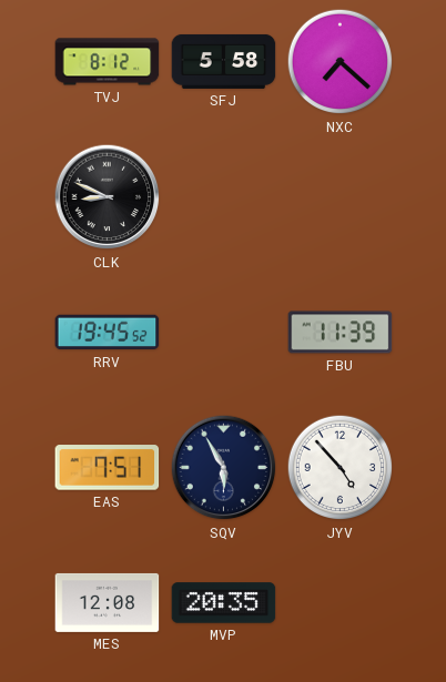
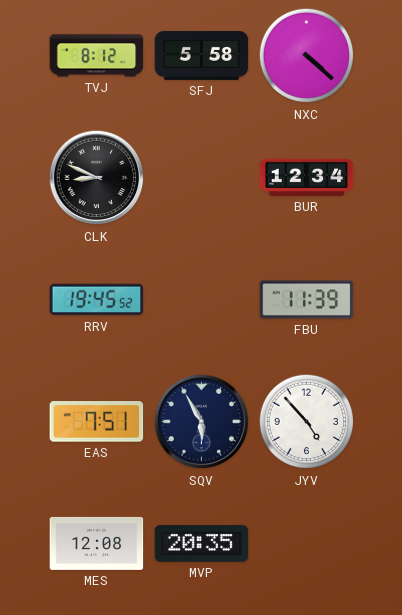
NXC: 7:22 -> 4:22
BUR: none -> 12:34
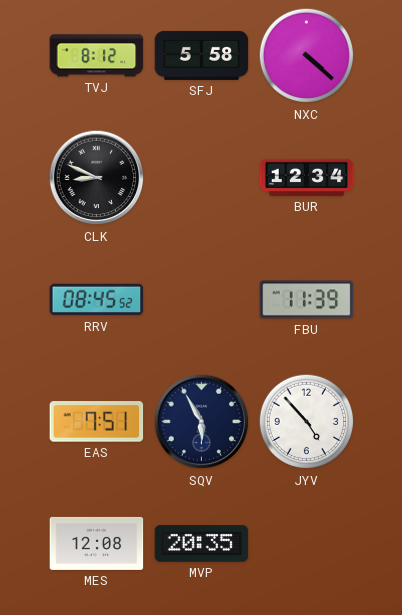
RRV: 19:45 -> 08:45
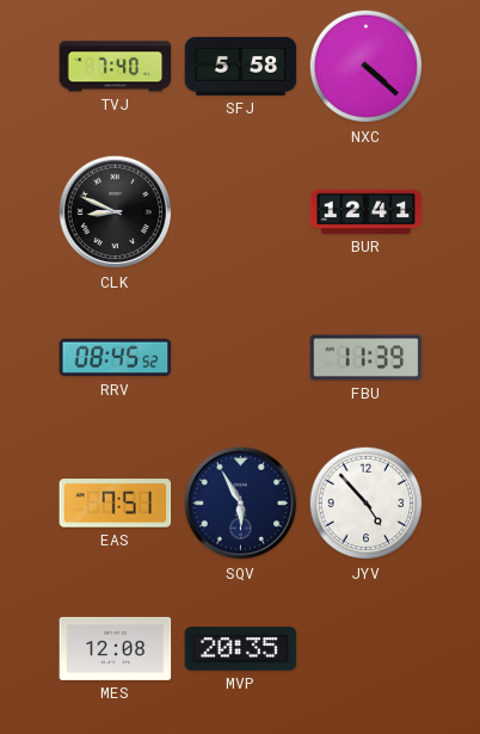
TVJ: 8:12 -> 7:40
BUR: 12:34 -> 12:41
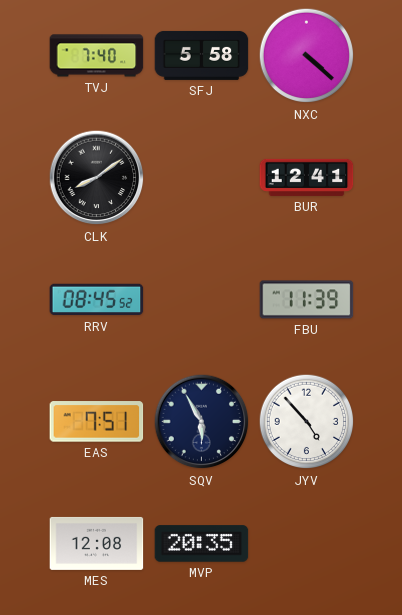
CLK: 8:49 -> 8:09
